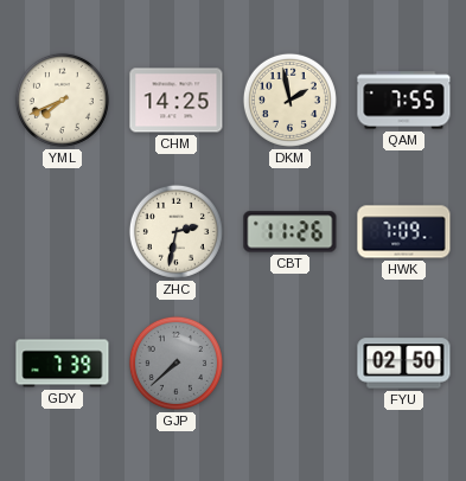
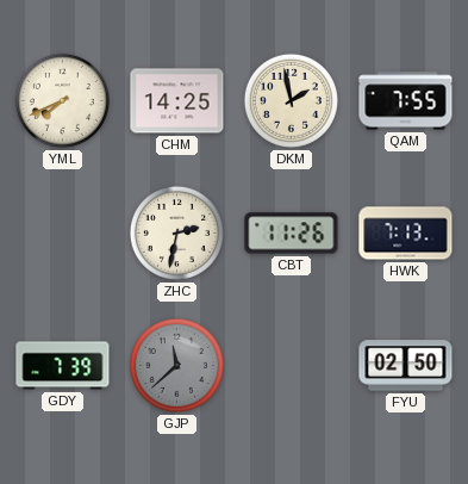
HWK: 7:09 -> 7:13
GJP: 7:38 -> 11:38
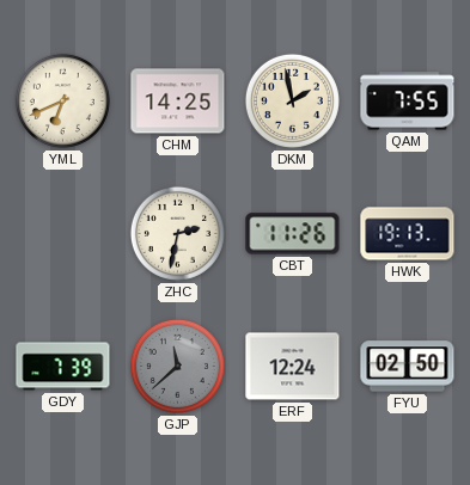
YML: 7:41 -> 6:41
HWK: 7:13 -> 19:13
ERF: none -> 12:24
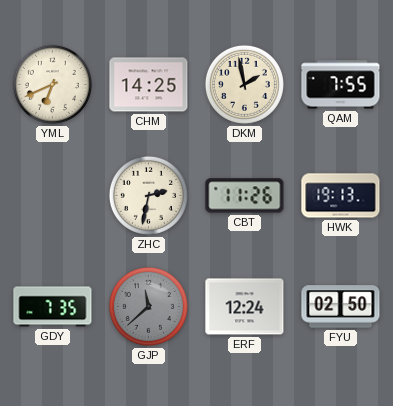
GDY: 7:39 -> 7:35
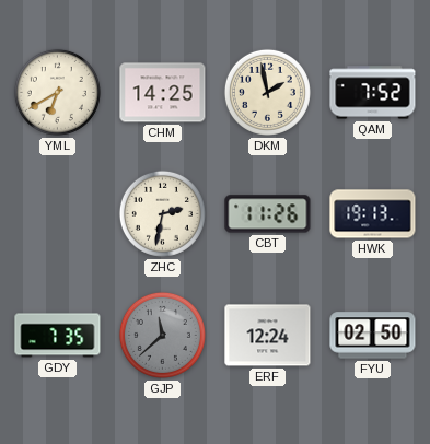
YML: 6:41 -> 6:40
QAM: 7:55 -> 7:52
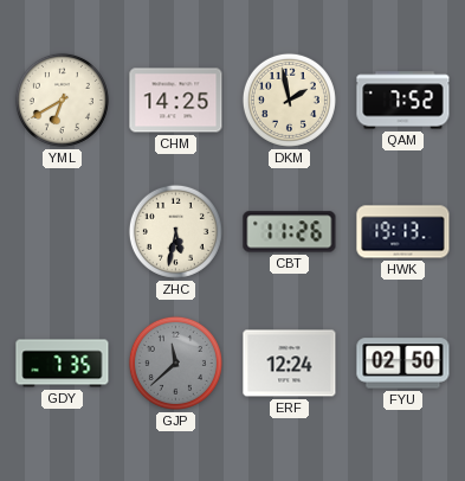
ZHC: 2:32 -> 5:32
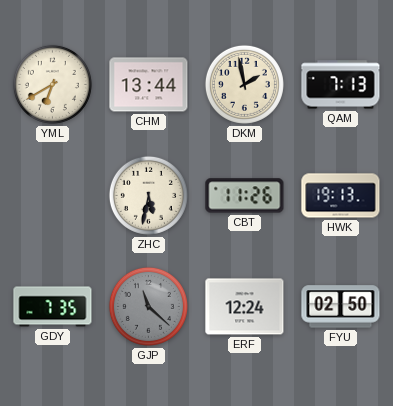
CHM: 14:25 -> 13:44
QAM: 7:52 -> 7:13
GJP: 11:38 -> 11:22
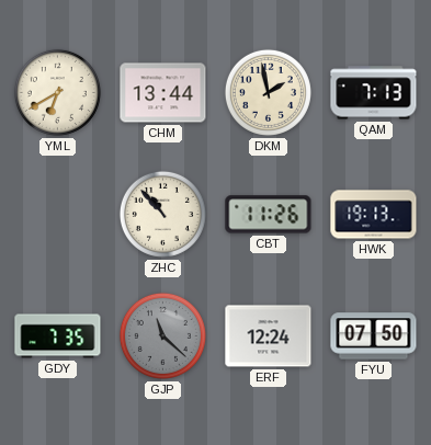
ZHC: 5:32 -> 10:53
FYU: 02:50 -> 07:50
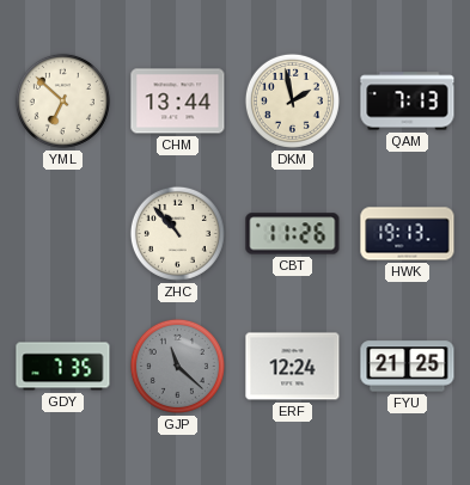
YML: 6:40 -> 6:52
FYU: 07:50 -> 21:25
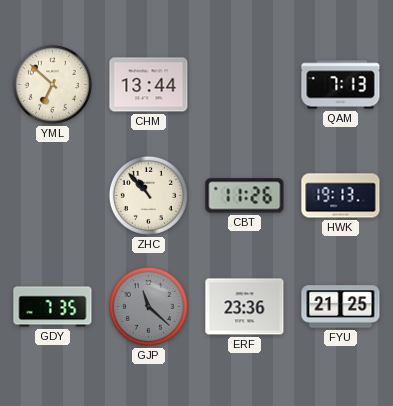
DKM: 1:58 -> none
ERF: 12:24 -> 23:36
